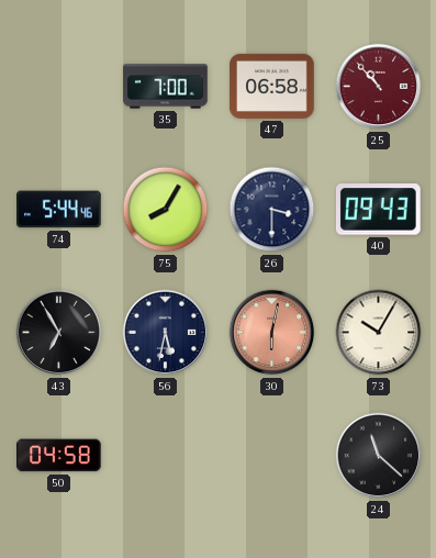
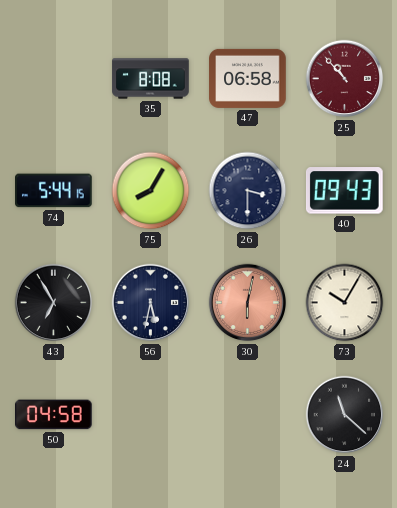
35: 7:00 -> 8:08
74: 5:44:46 -> 5:44:15
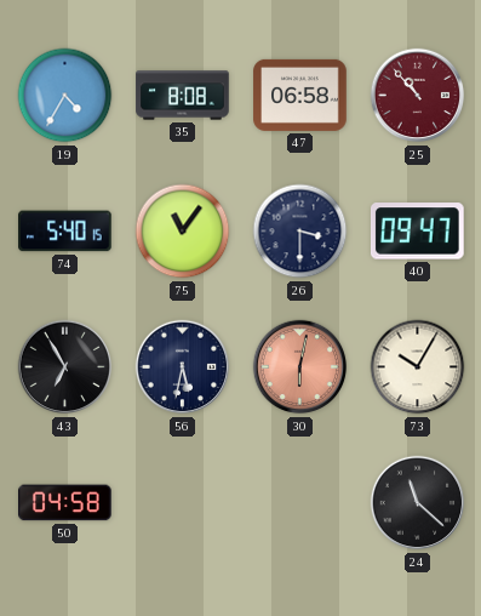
19: none -> 4:35
74: 5:44 -> 5:40
75: 8:05 -> 11:06
40: 09:43 -> 09:47
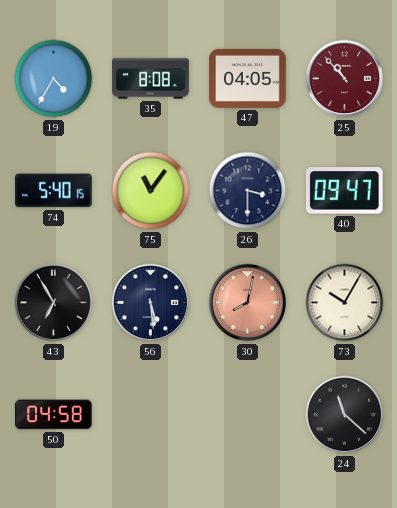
47: 06:58 -> 04:05
56: 5:32 -> 5:29
30: 6:02 -> 8:02
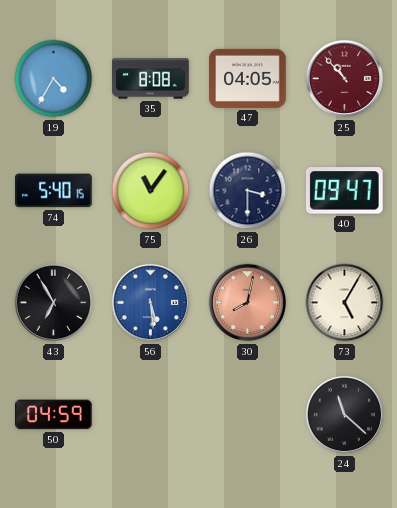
56 dial: navy -> blue
73: 10:05 -> 5:05
50: 04:58 -> 04:59
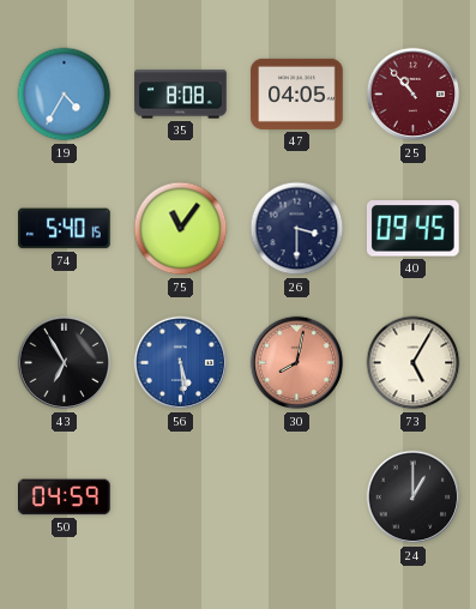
40: 09:47 -> 09:45
24: 11:22 -> 1:00
